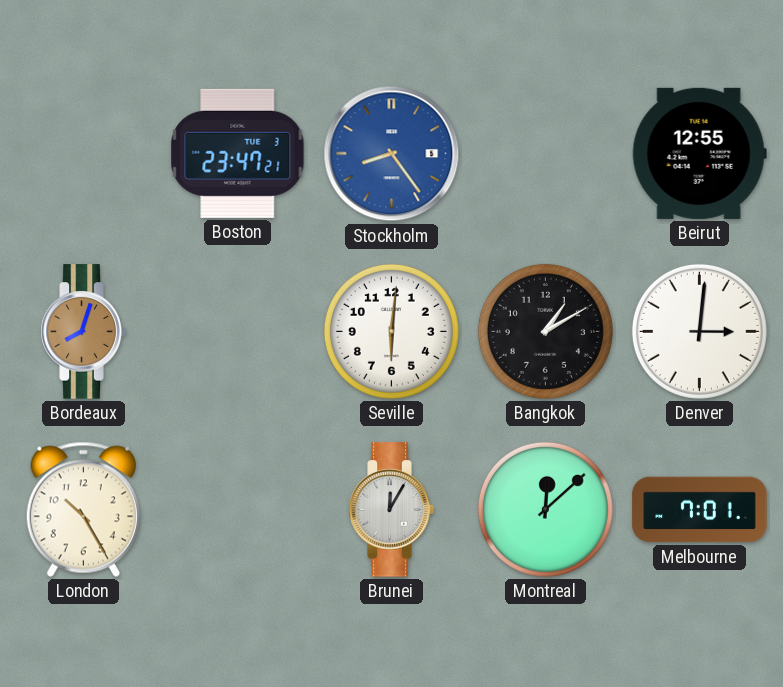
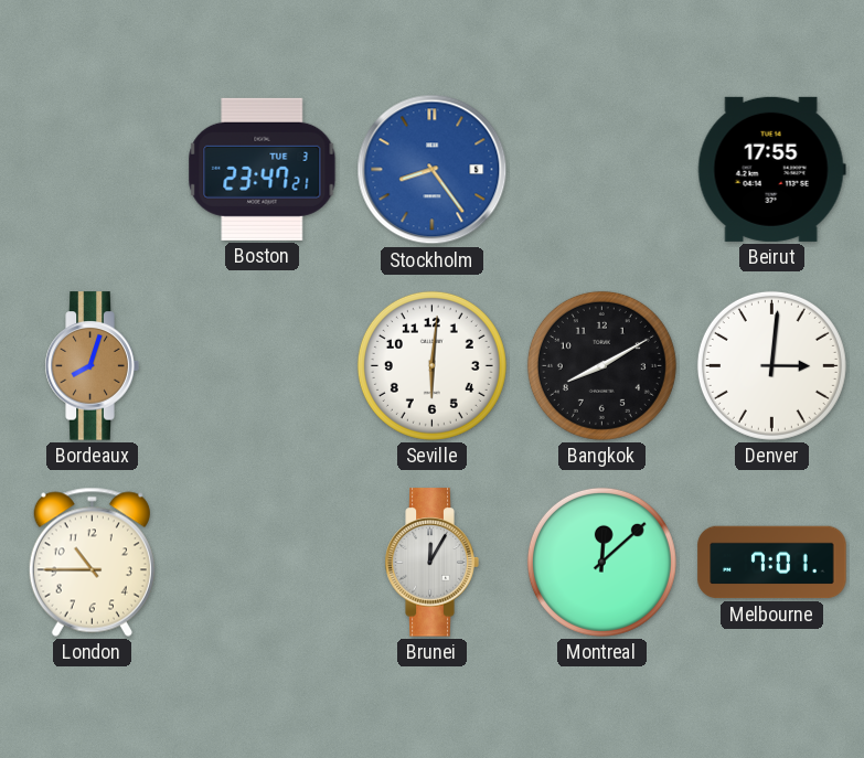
Beirut: 12:55 -> 17:55
Bangkok: 1:10 -> 8:10
London: 10:25 -> 10:45
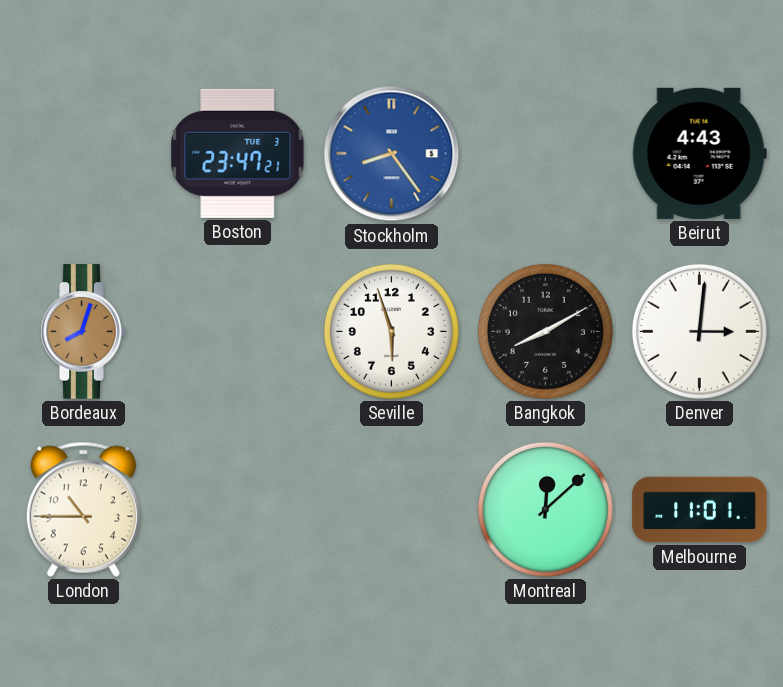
Beirut: 17:55 -> 4:43
Seville: 6:01 -> 5:57
Brunei: 12:05 -> none
Melbourne: 7:01 -> 11:01
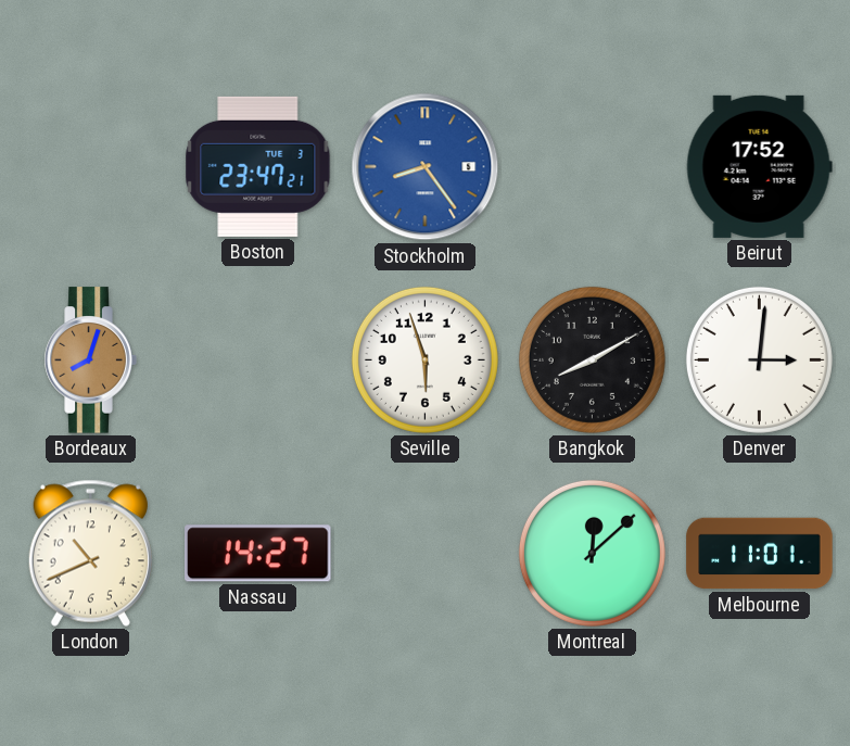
Beirut: 4:43 -> 17:52
London: 10:45 -> 10:41
Nassau: none -> 14:27
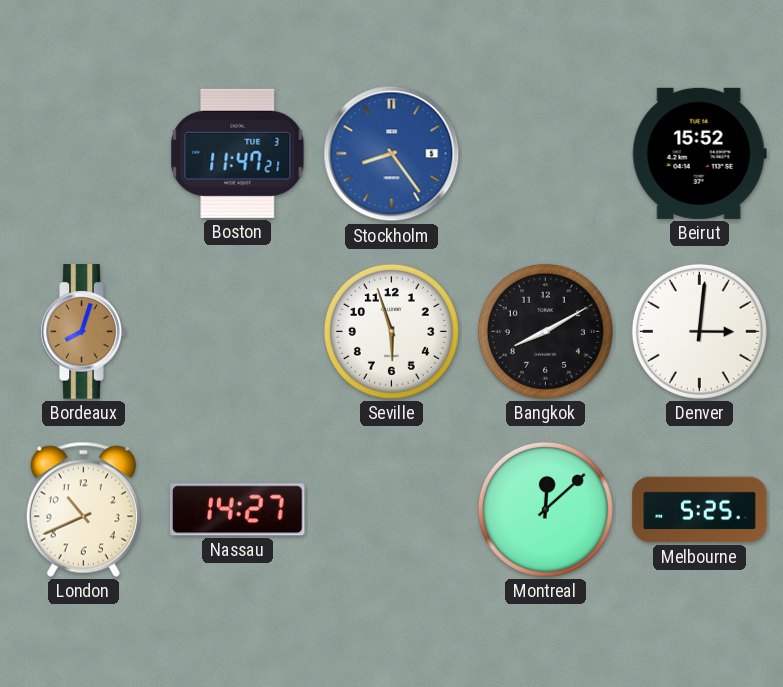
Boston: 23:47 -> 11:47
Beirut: 17:52 -> 15:52
Melbourne: 11:01 -> 5:25
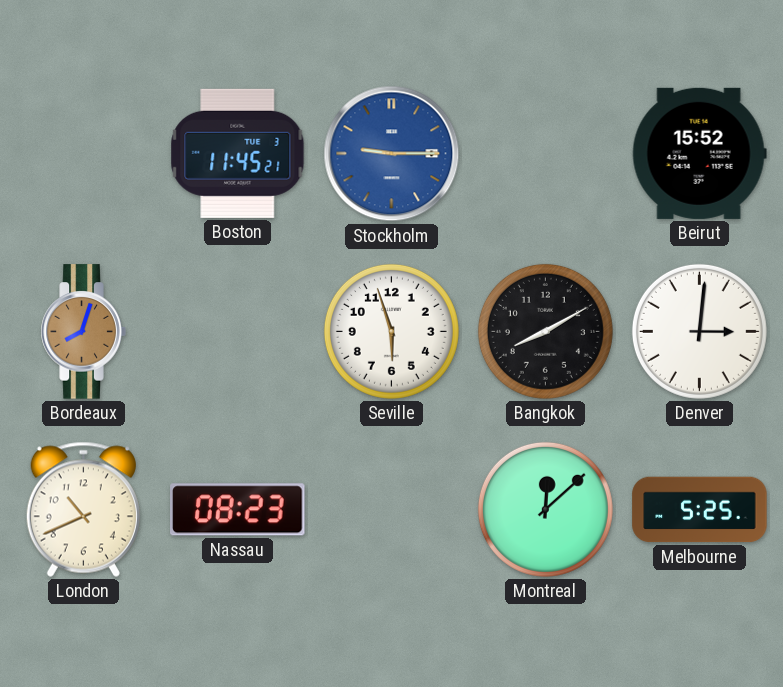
Boston: 11:47 -> 11:45
Stockholm: 8:24 -> 9:15
Nassau: 14:27 -> 08:23
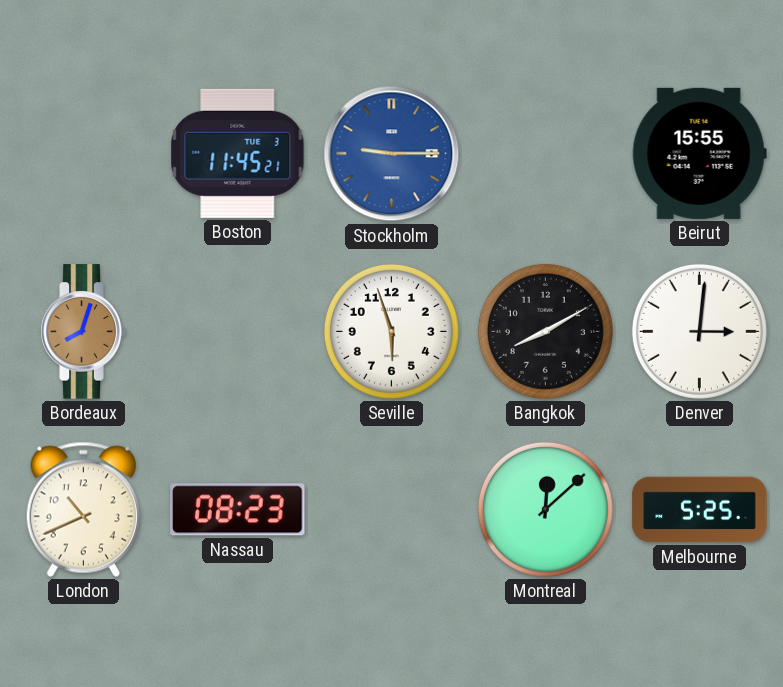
Beirut: 15:52 -> 15:55
